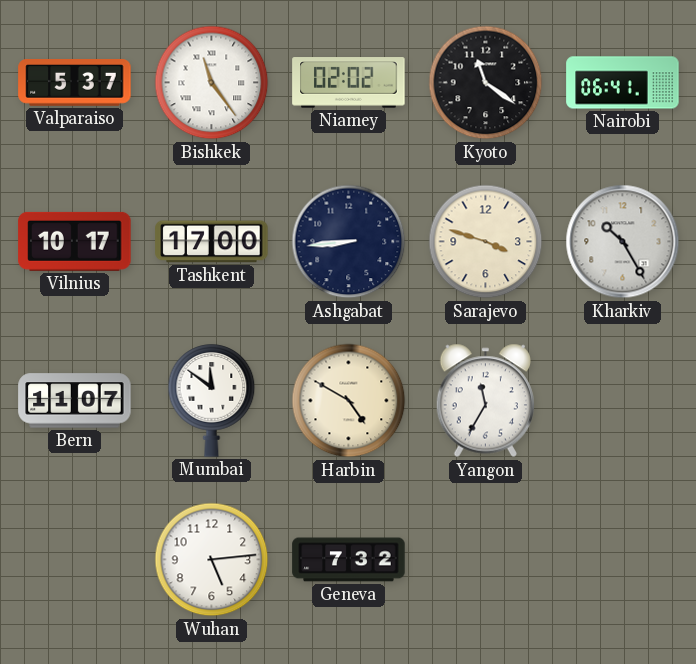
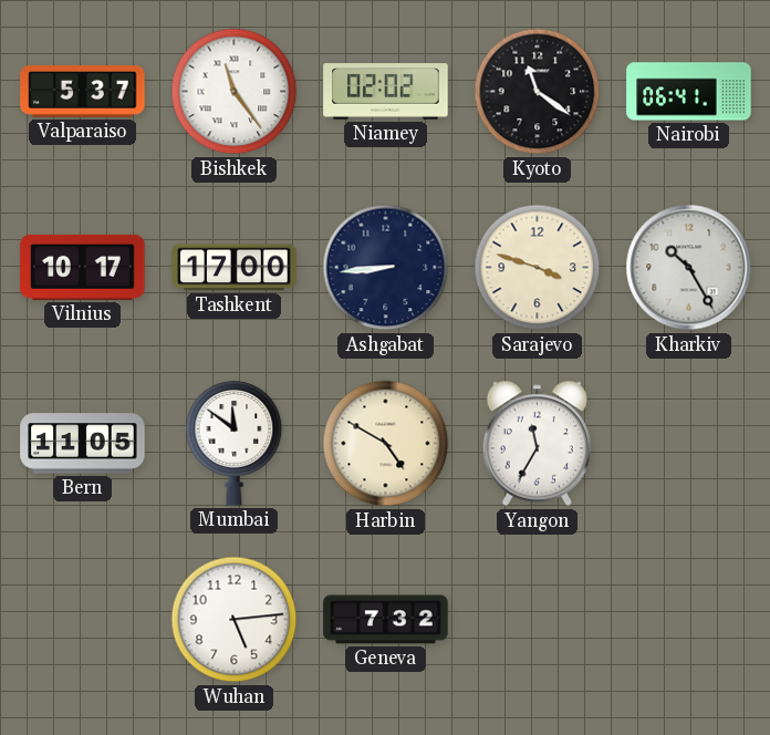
Bern: 11:07 -> 11:05
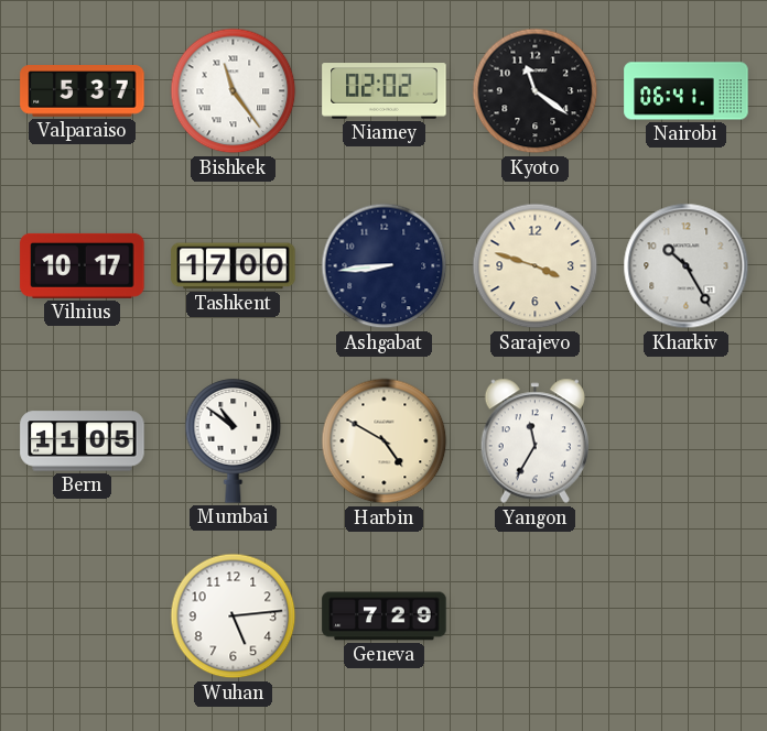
Mumbai: 11:51 -> 10:51
Geneva: 7:32 -> 7:29
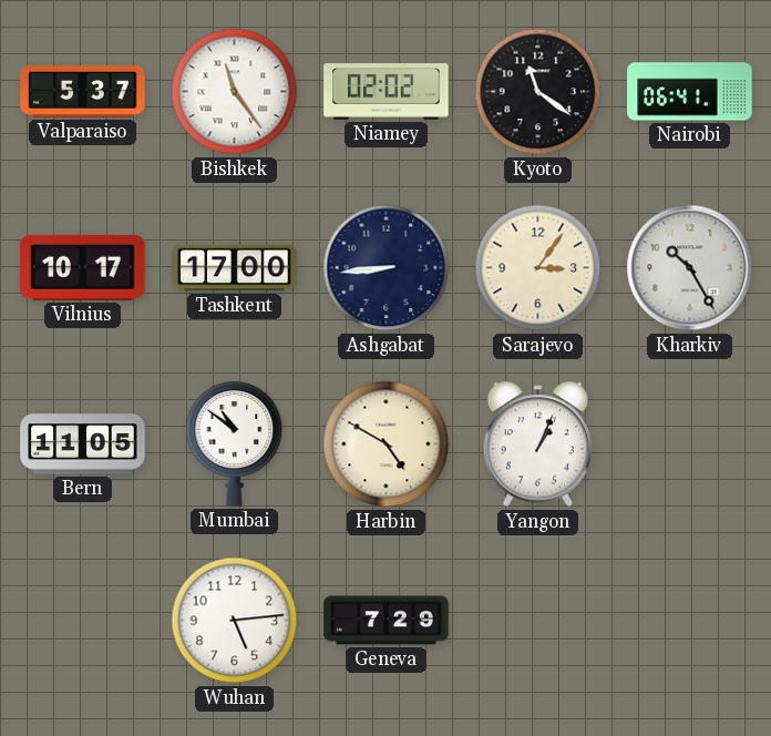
Sarajevo: 3:48 -> 3:06
Yangon: 11:35 -> 1:04
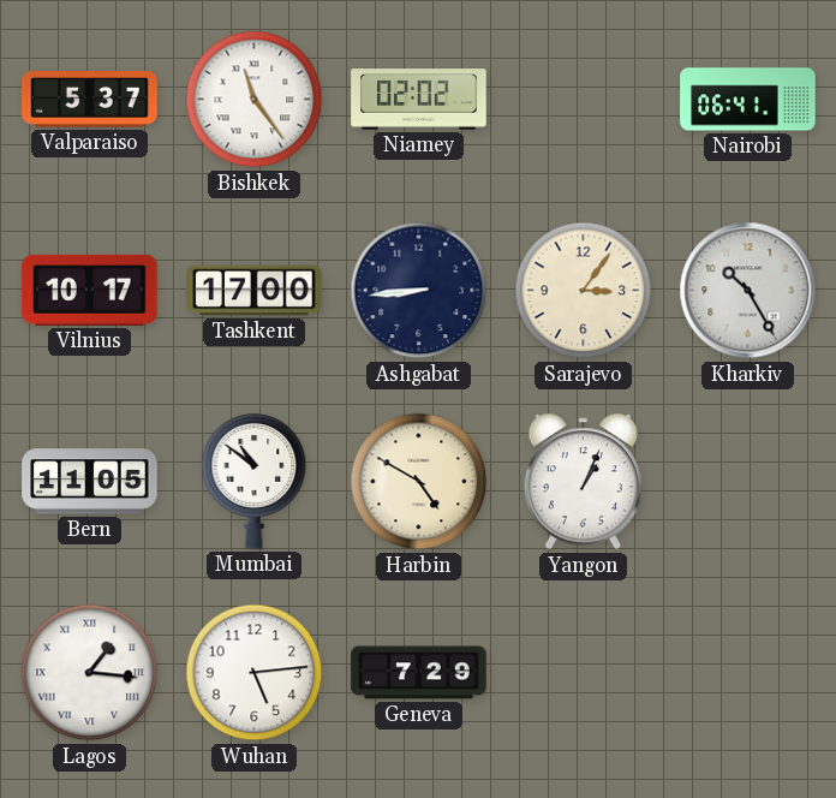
Kyoto: 11:21 -> none
Lagos: none -> 1:16
